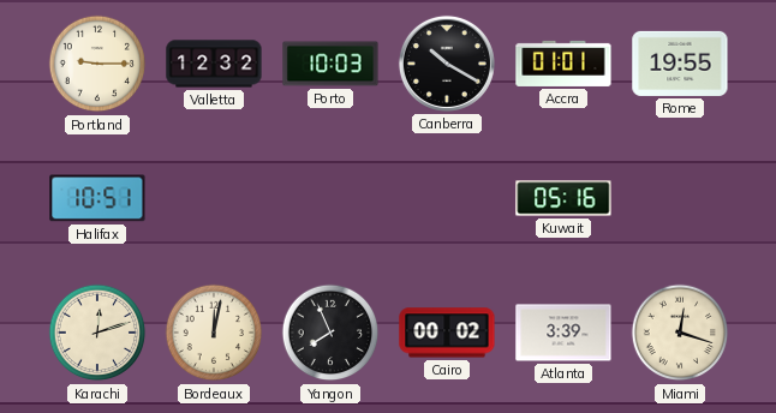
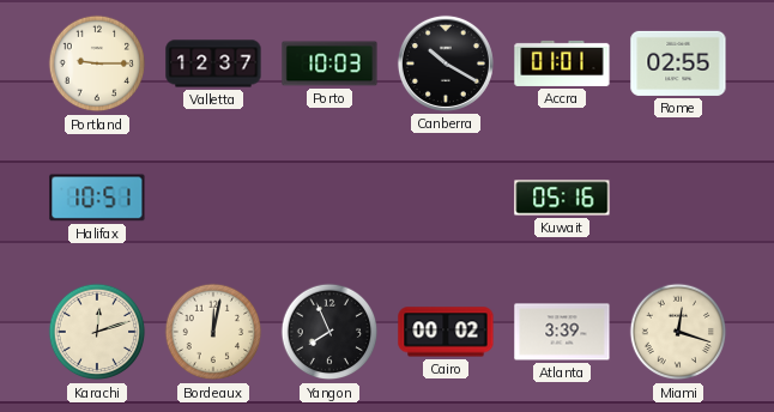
Valletta: 12:32 -> 12:37
Rome: 19:55 -> 02:55
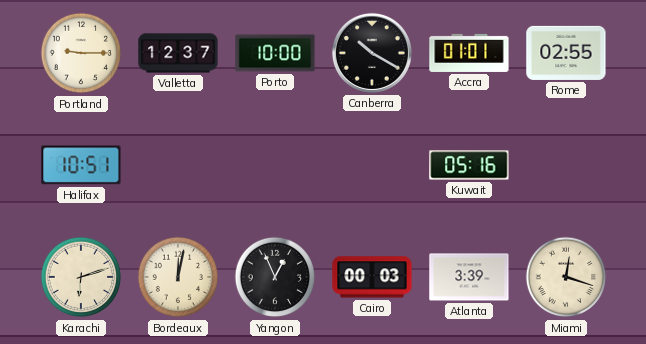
Porto: 10:03 -> 10:00
Karachi: 12:12 -> 6:12
Yangon: 7:56 -> 12:56
Cairo: 00:02 -> 00:03
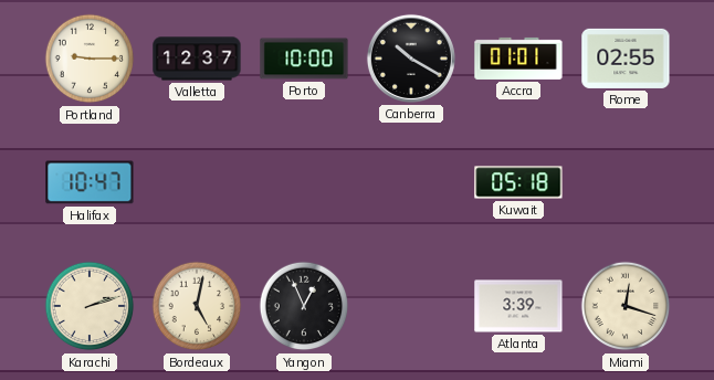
Halifax: 10:51 -> 10:47
Kuwait: 05:16 -> 05:18
Karachi: 6:12 -> 2:12
Bordeaux: 12:02 -> 5:02
Cairo: 00:03 -> none
